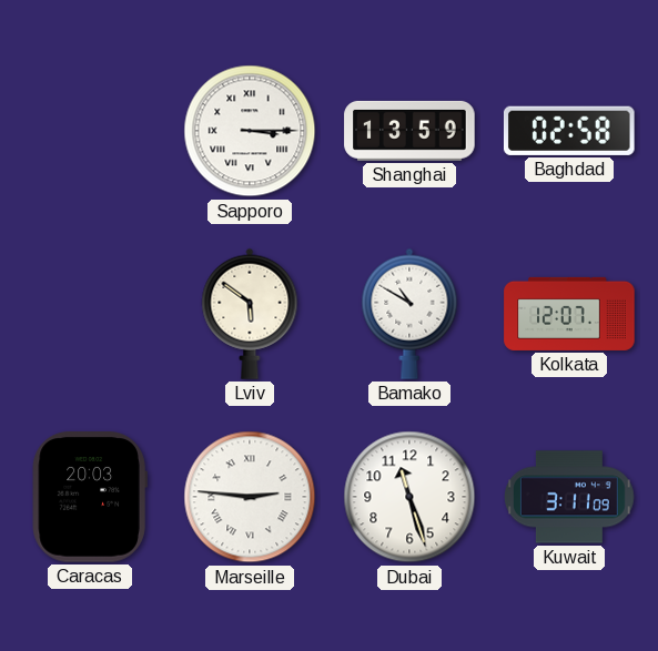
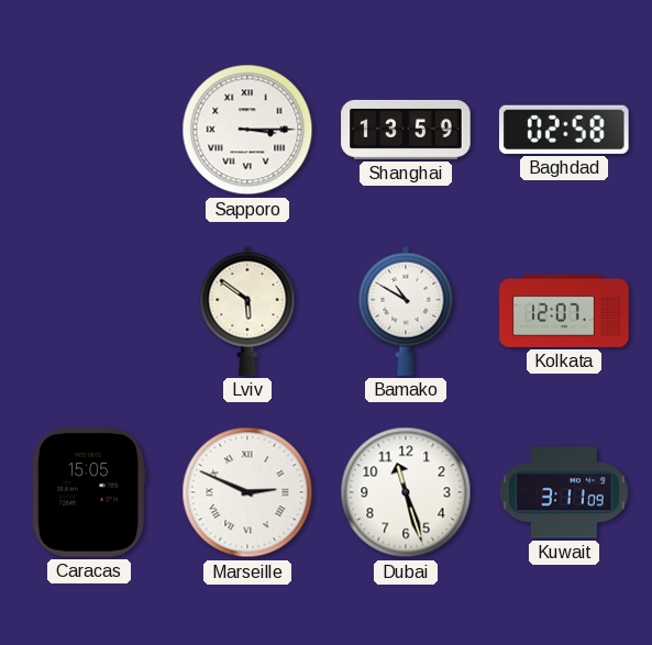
Caracas: 20:03 -> 15:05
Marseille: 2:46 -> 2:49
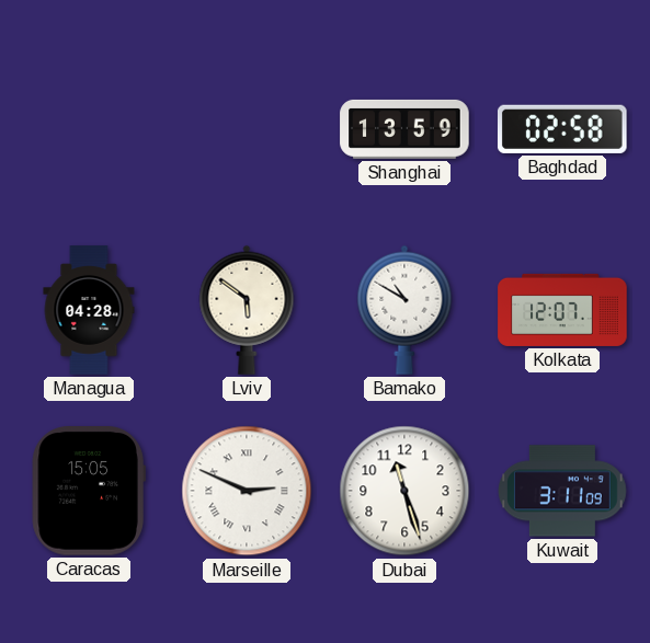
Sapporo: 3:15 -> none
Managua: none -> 04:28
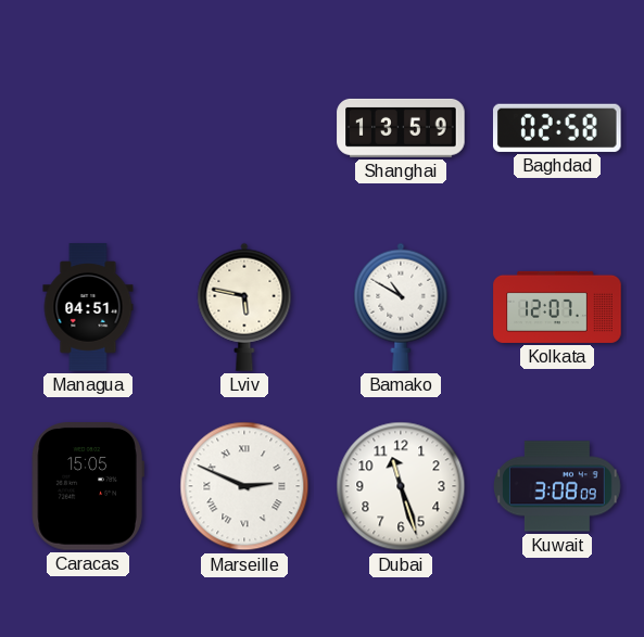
Managua: 04:28 -> 04:51
Lviv: 5:51 -> 5:47
Kuwait: 3:11 -> 3:08
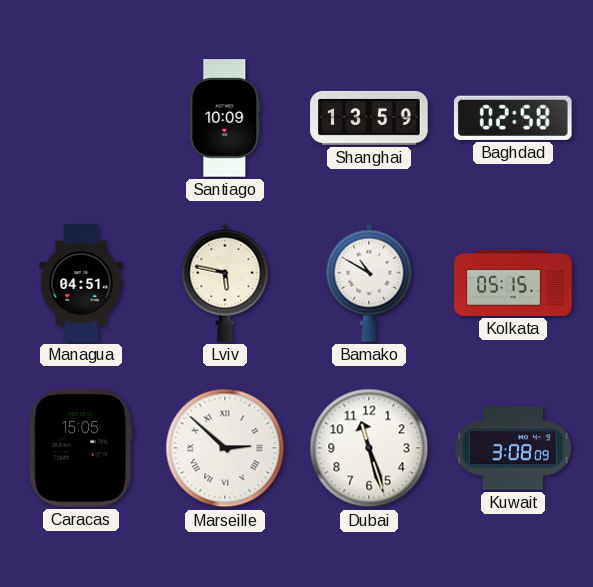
Santiago: none -> 10:09
Kolkata: 12:07 -> 05:15
Marseille: 2:49 -> 2:52
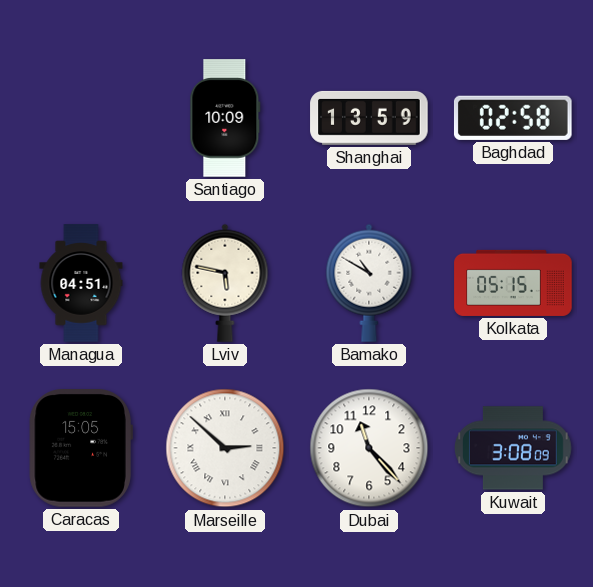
Dubai: 11:27 -> 11:23
